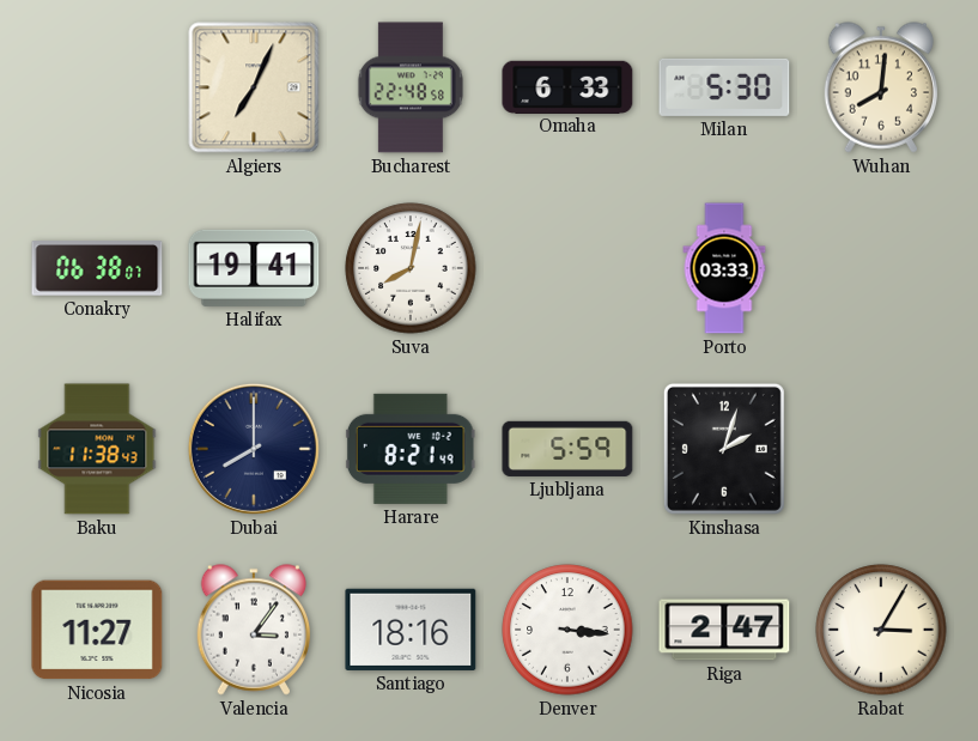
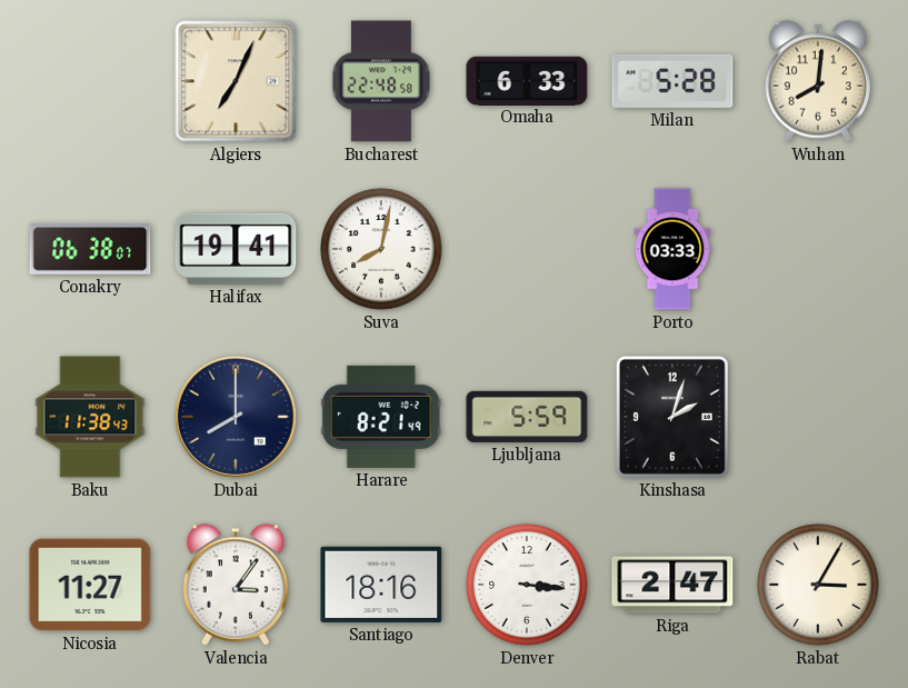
Milan: 5:30 -> 5:28
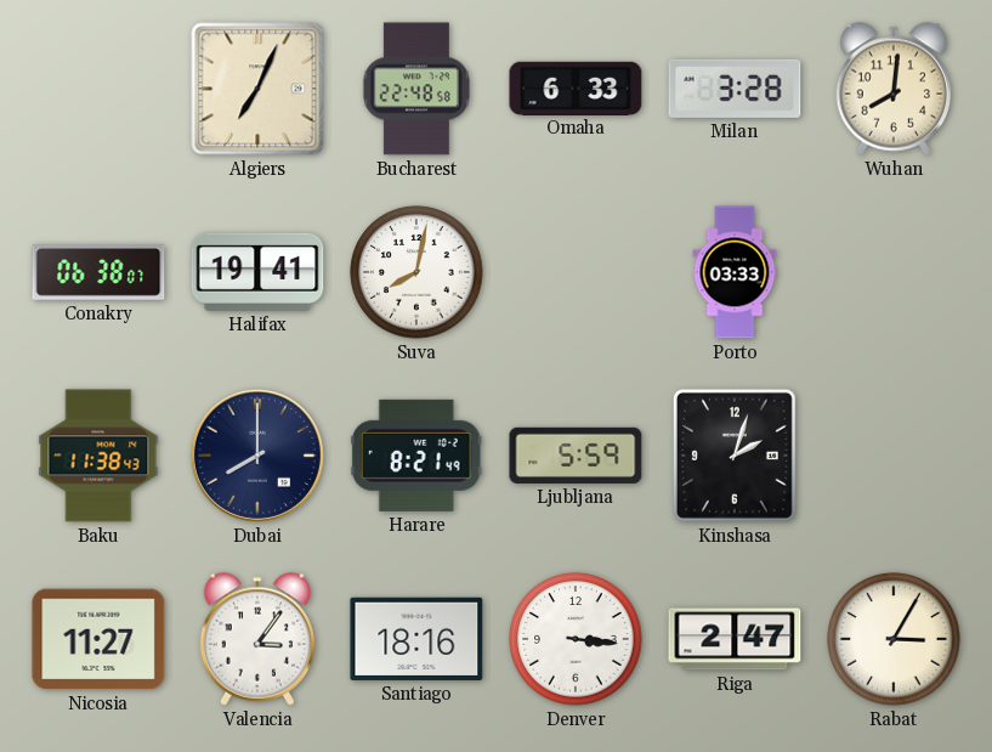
Milan: 5:28 -> 3:28
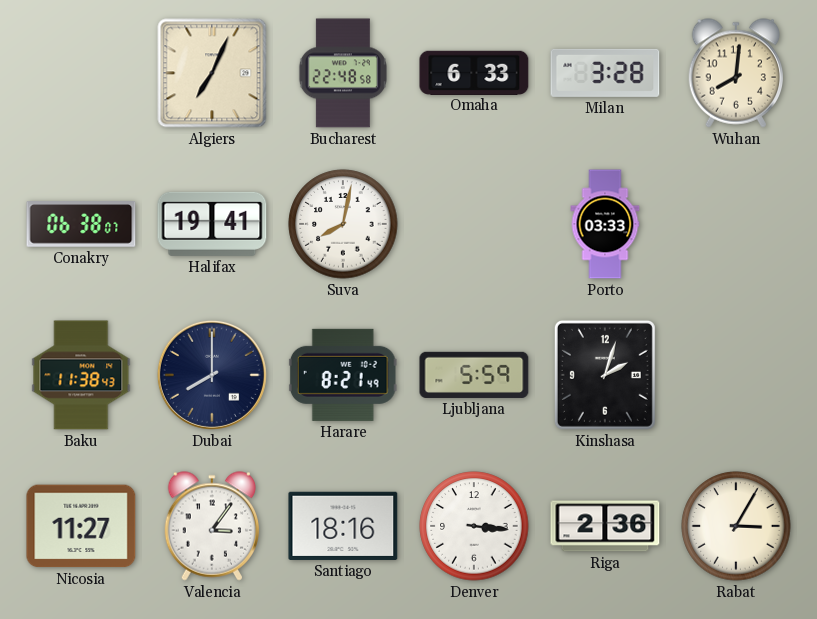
Riga: 2:47 -> 2:36
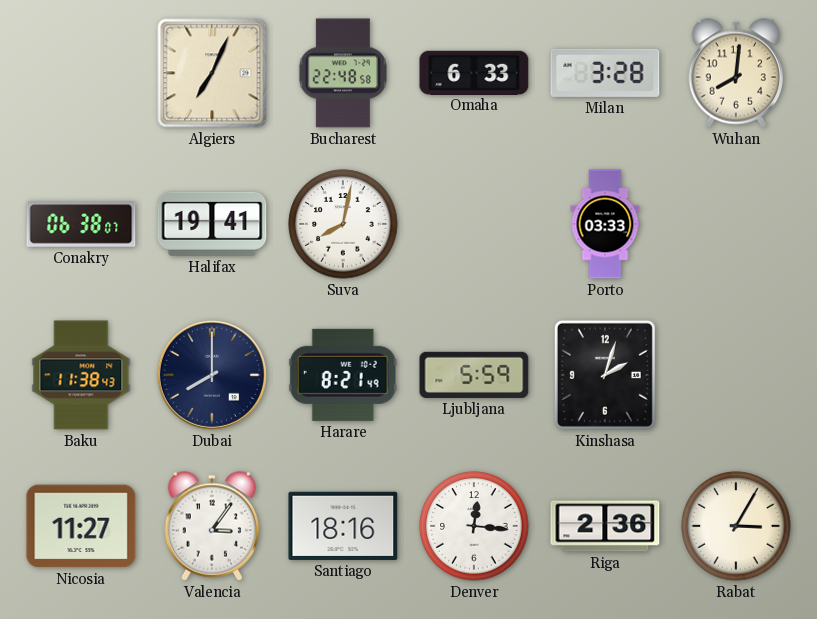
Denver: 3:16 -> 12:16
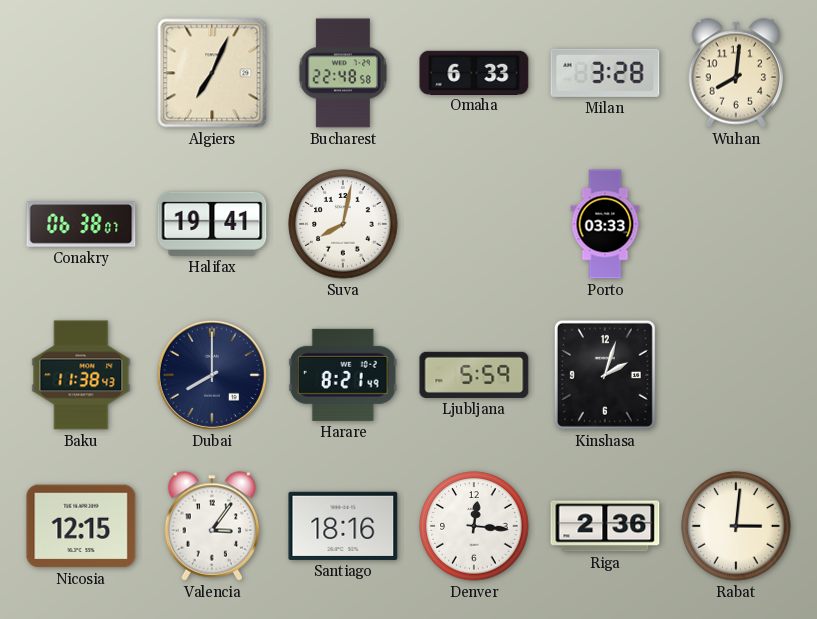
Nicosia: 11:27 -> 12:15
Rabat: 3:05 -> 3:01
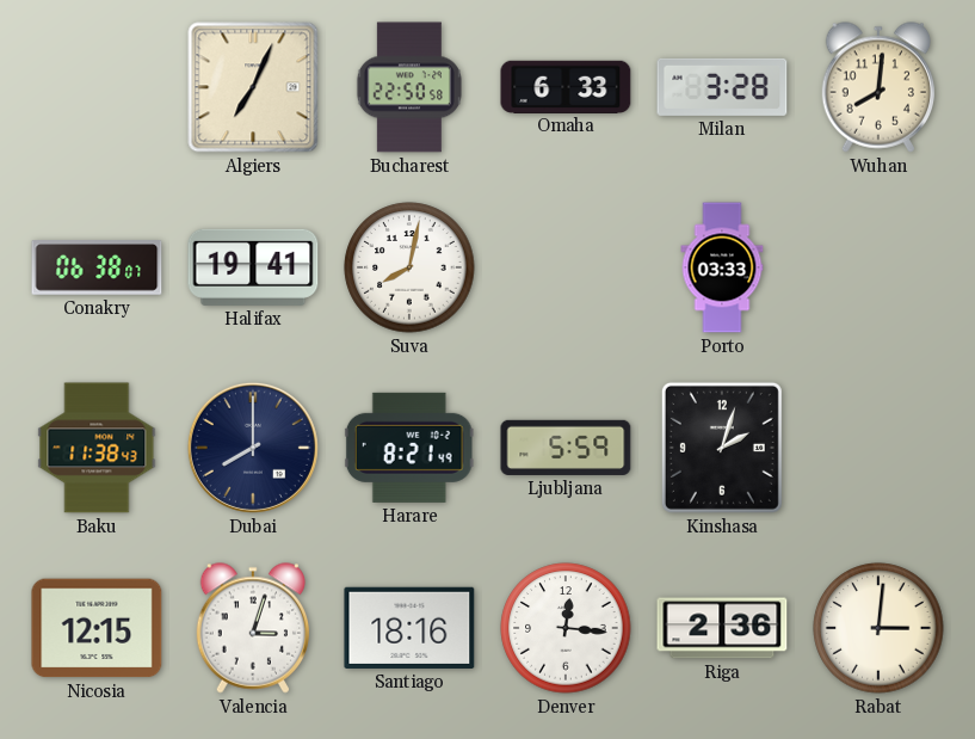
Bucharest: 22:48 -> 22:50
Valencia: 3:06 -> 3:03
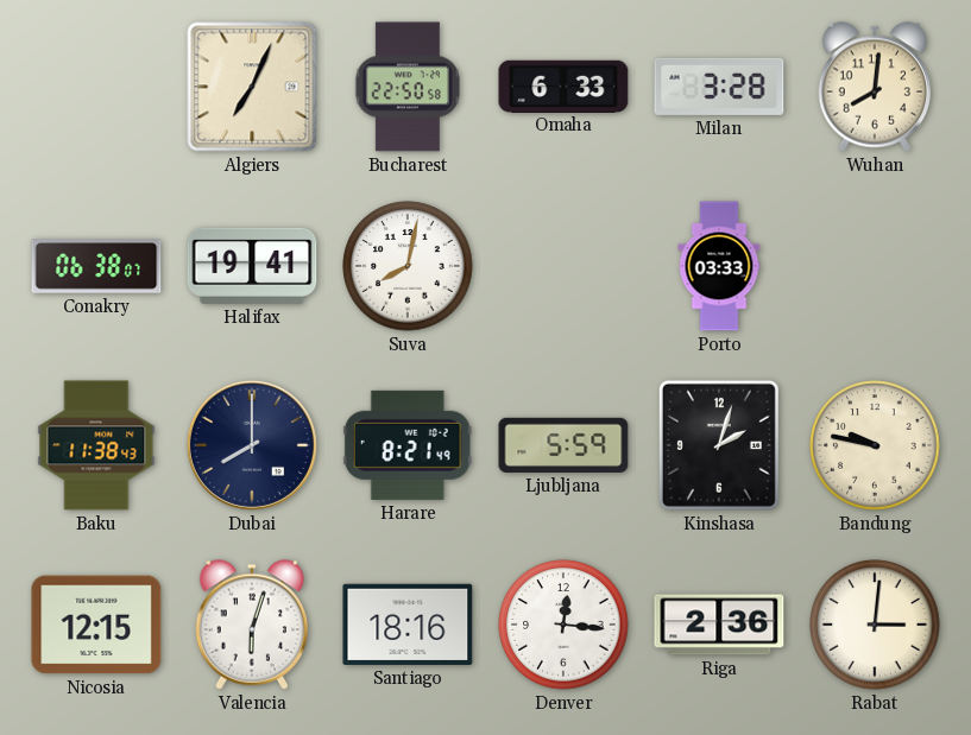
Bandung: none -> 9:47
Valencia: 3:03 -> 6:03
